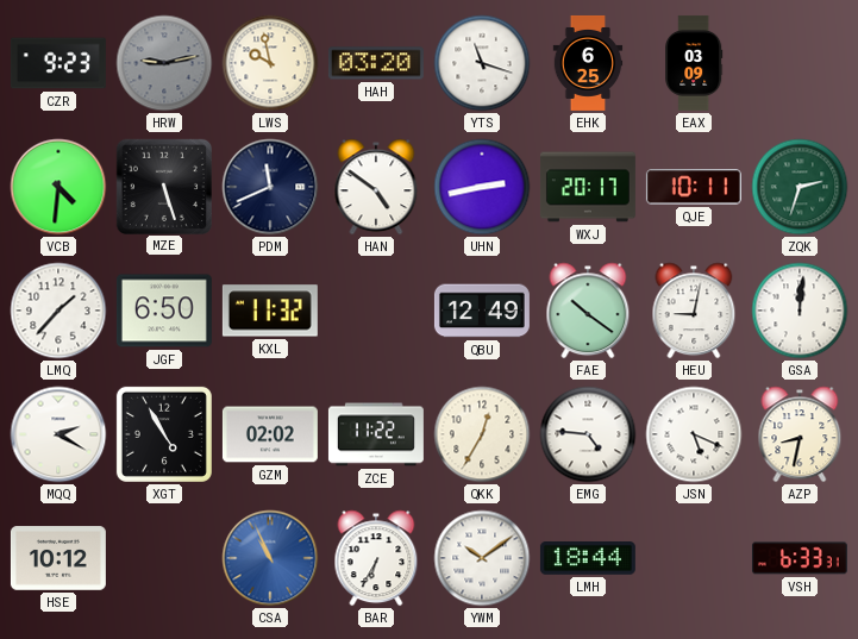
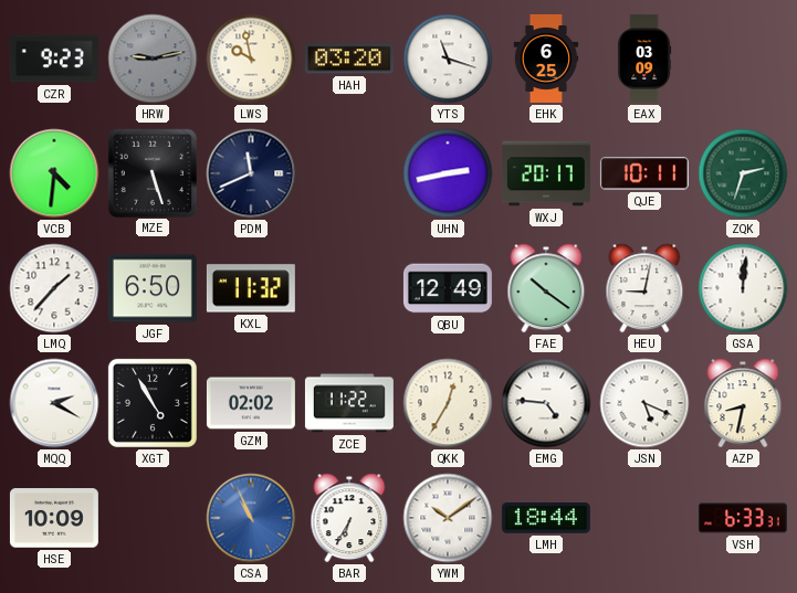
HAN: 4:51 -> none
HSE: 10:12 -> 10:09
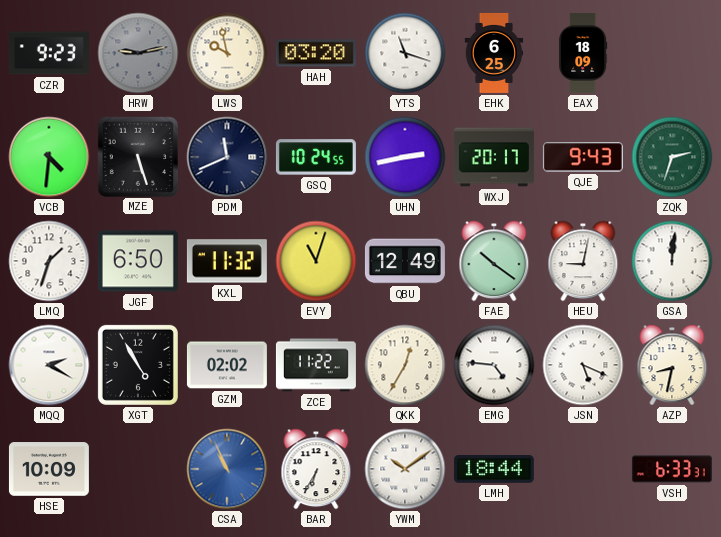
EAX: 03:09 -> 18:09
GSQ: none -> 10:24
QJE: 10:11 -> 9:43
LMQ: 1:37 -> 1:33
EVY: none -> 11:03
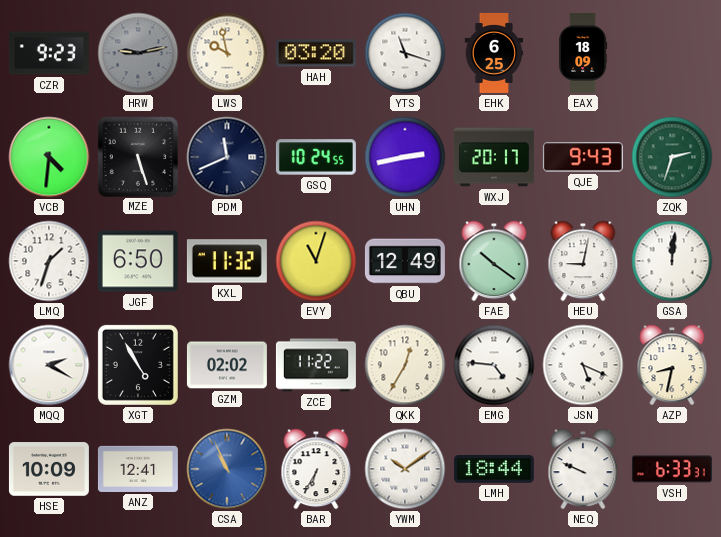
ANZ: none -> 12:41
NEQ: none -> 9:49
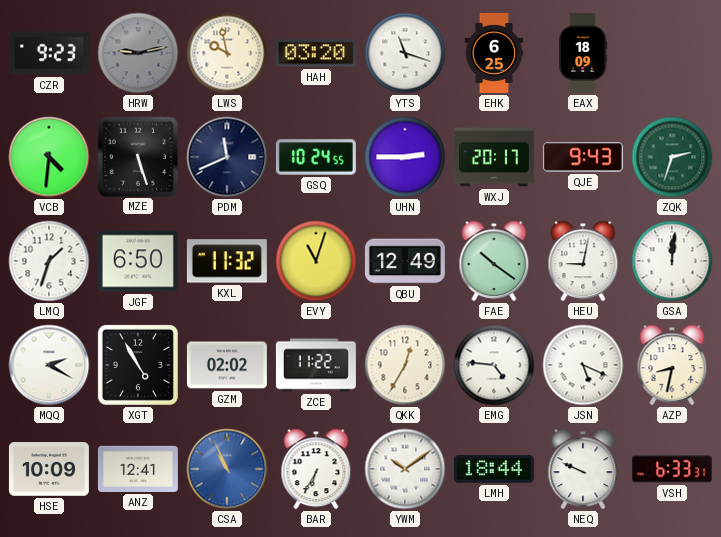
UHN: 2:43 -> 2:45
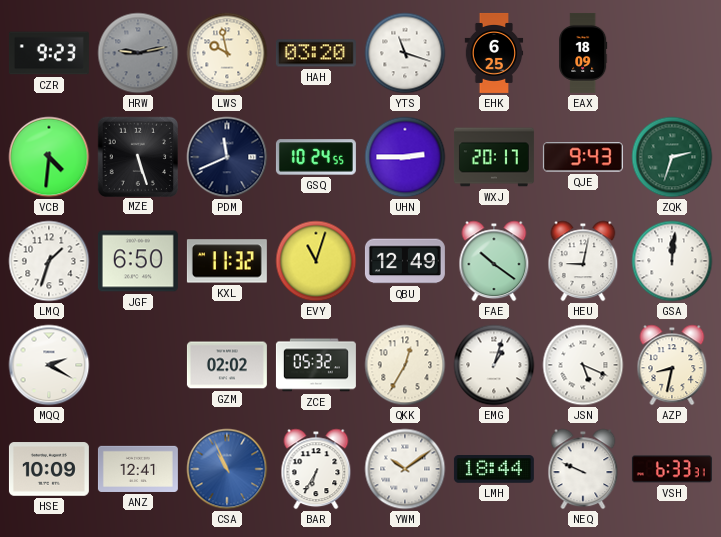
XGT: 4:55 -> none
ZCE: 11:22 -> 05:32
EMG: 4:46 -> 1:03
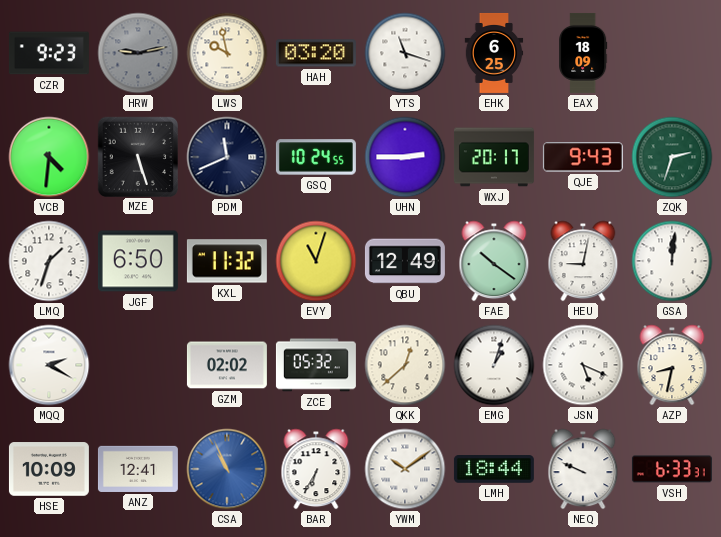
QKK: 12:35 -> 12:38
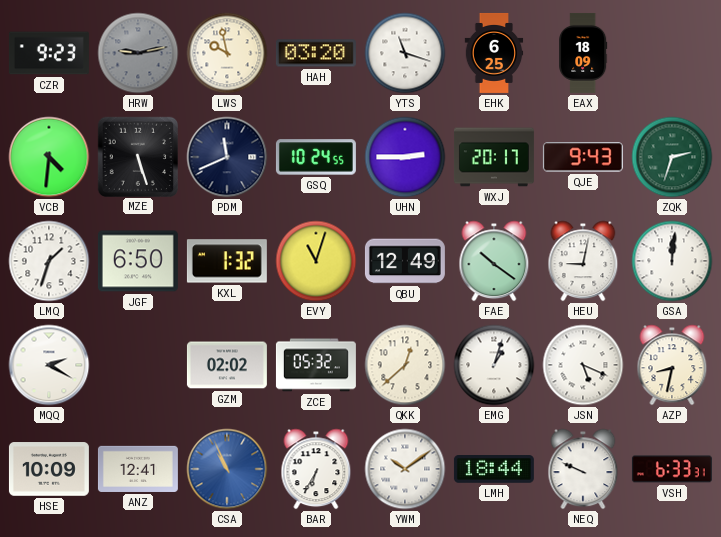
KXL: 11:32 -> 1:32
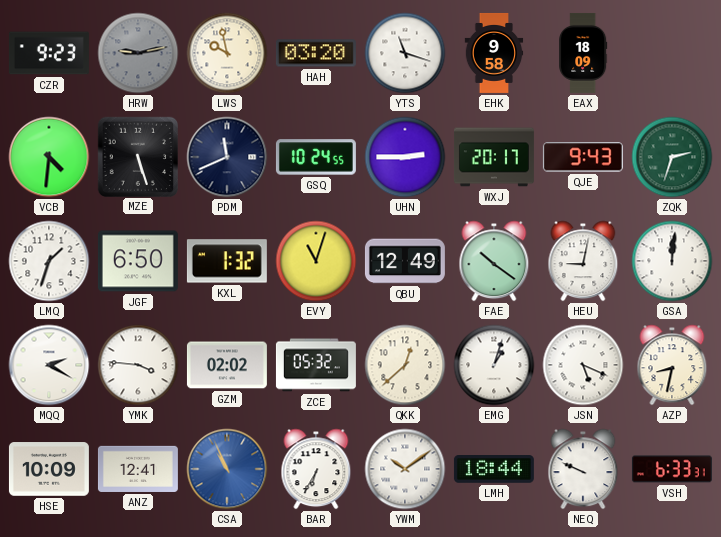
EHK: 6:25 -> 9:58
YMK: none -> 3:46
